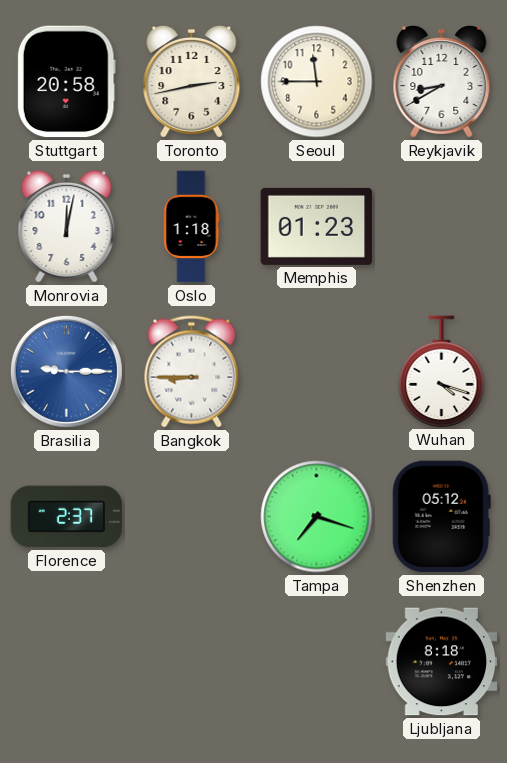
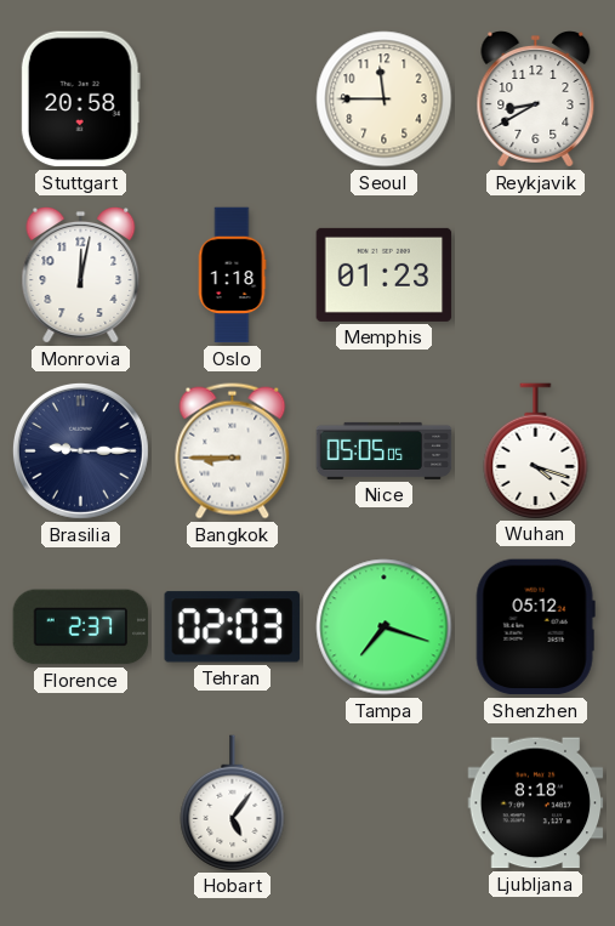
Toronto: 2:43 -> none
Brasilia dial: blue -> navy
Nice: none -> 05:05
Tehran: none -> 02:03
Hobart: none -> 5:06
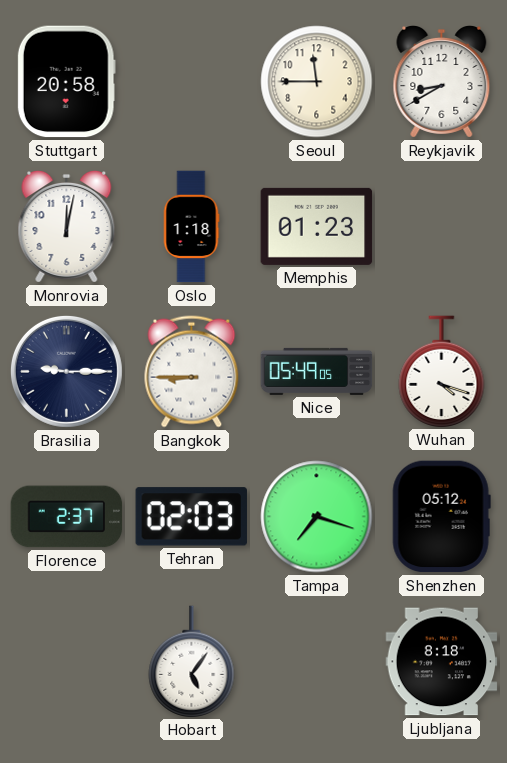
Nice: 05:05 -> 05:49
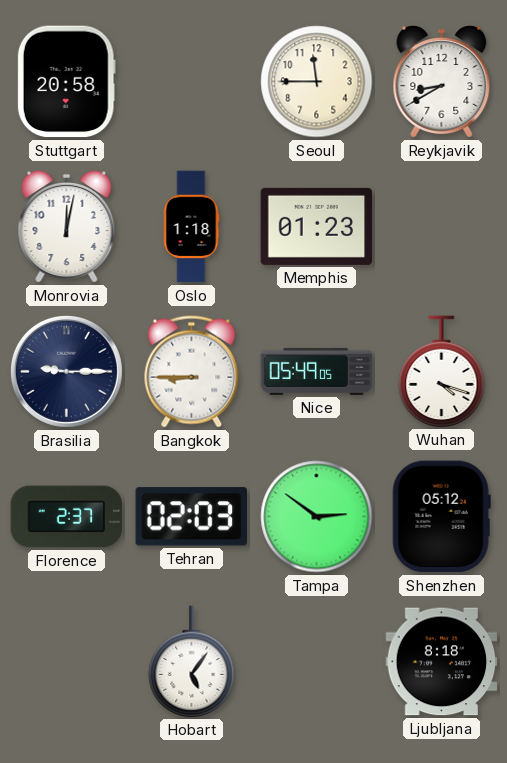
Tampa: 7:18 -> 2:51
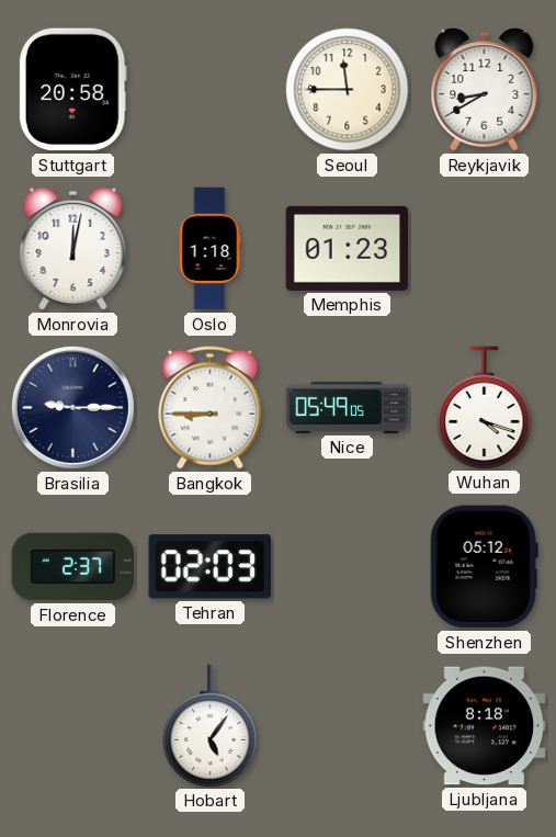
Tampa: 2:51 -> none
